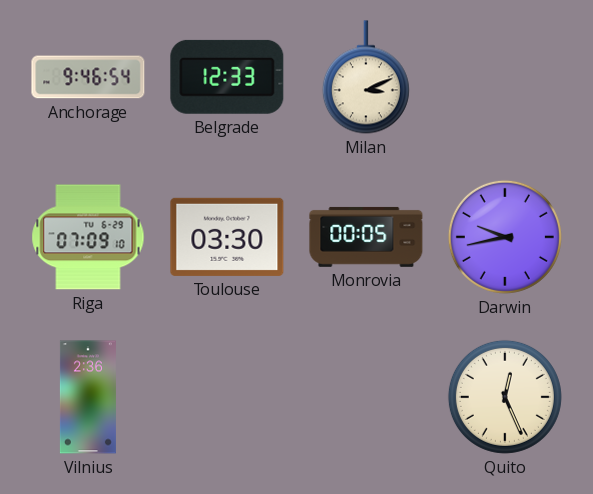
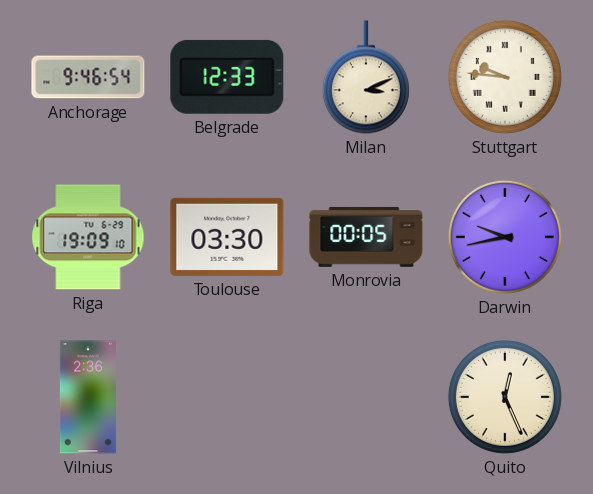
Stuttgart: none -> 9:46
Riga: 07:09 -> 19:09
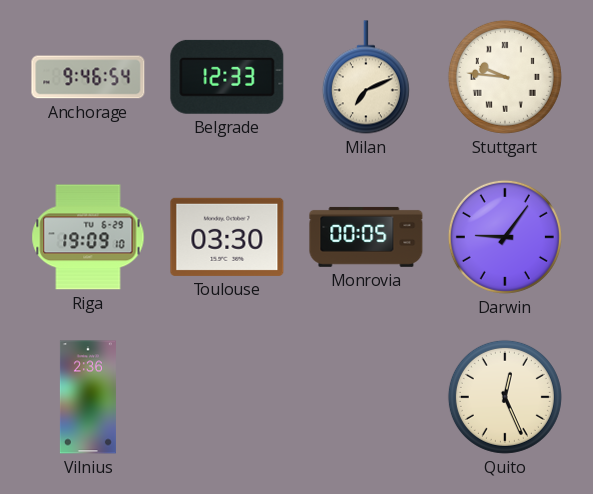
Milan: 3:11 -> 7:11
Darwin: 9:43 -> 9:06
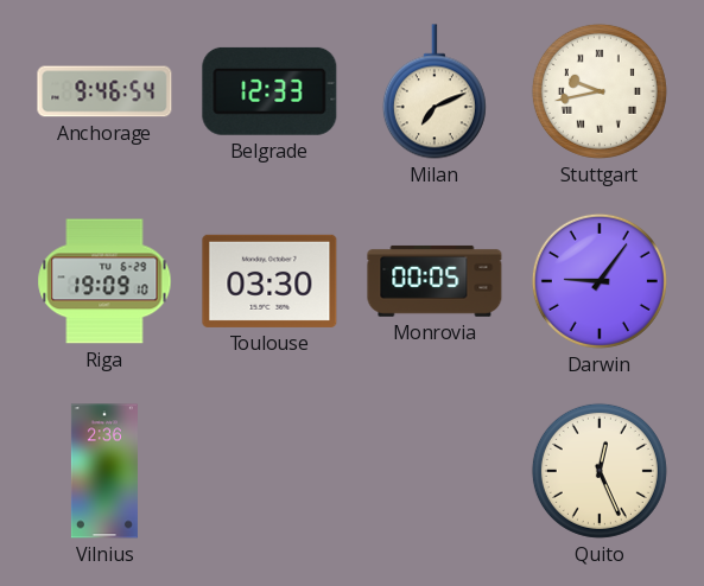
Stuttgart: 9:46 -> 9:43
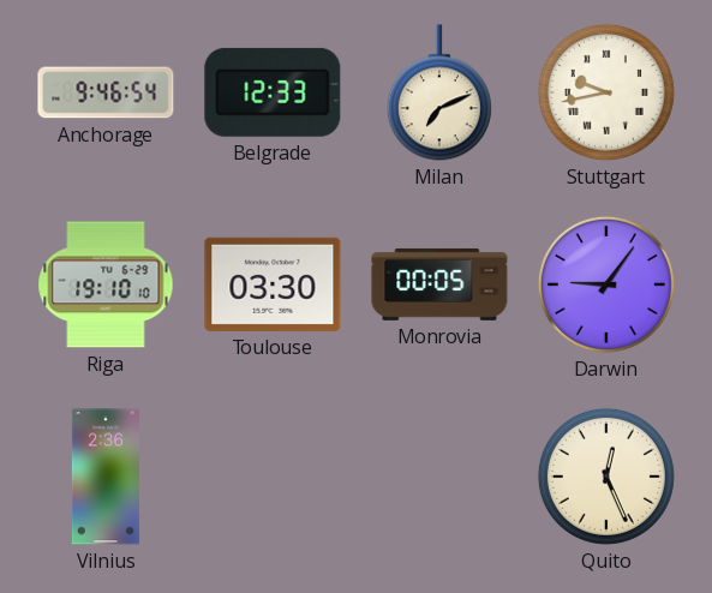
Riga: 19:09 -> 19:10
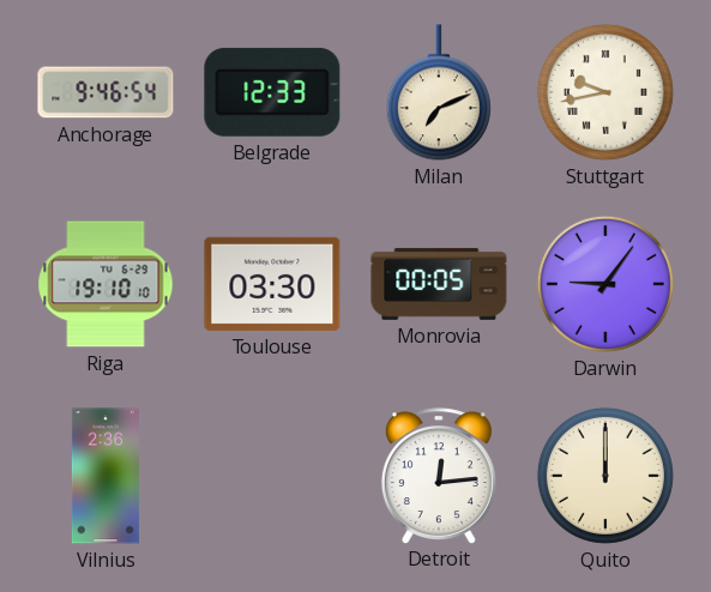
Detroit: none -> 12:14
Quito: 12:26 -> 12:00
